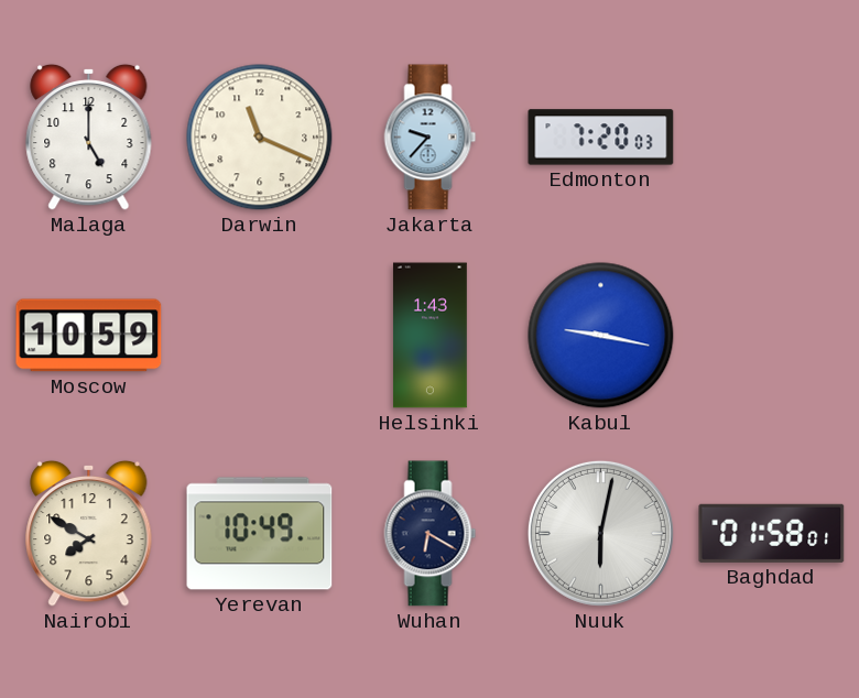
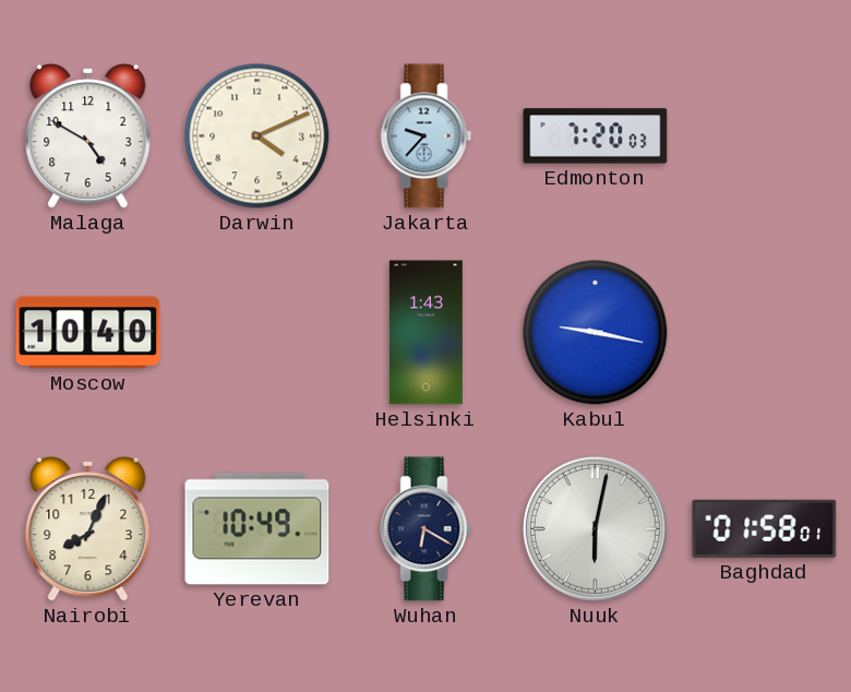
Malaga: 5:00 -> 4:50
Darwin: 11:19 -> 4:11
Moscow: 10:59 -> 10:40
Nairobi: 7:50 -> 8:04
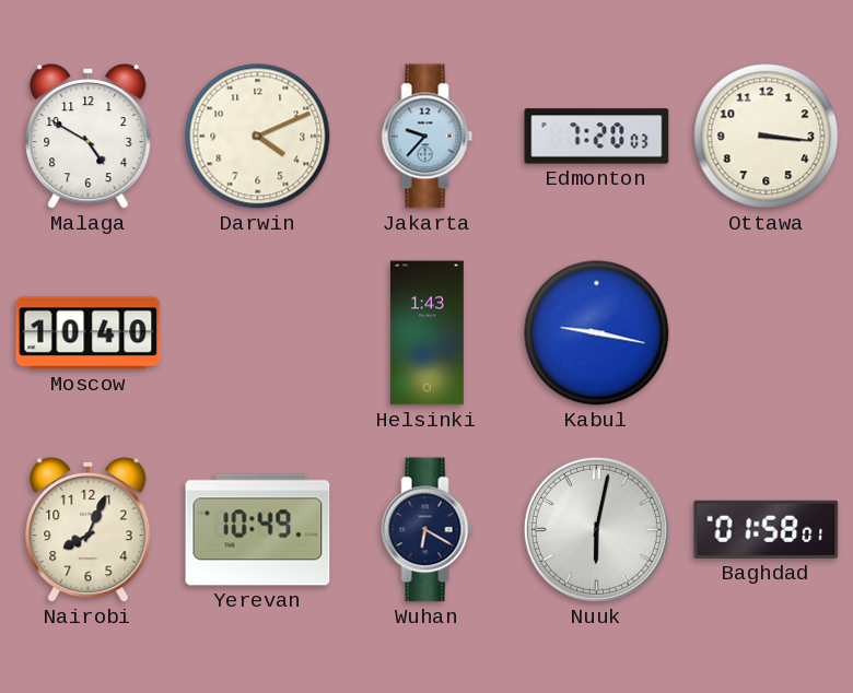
Ottawa: none -> 3:16
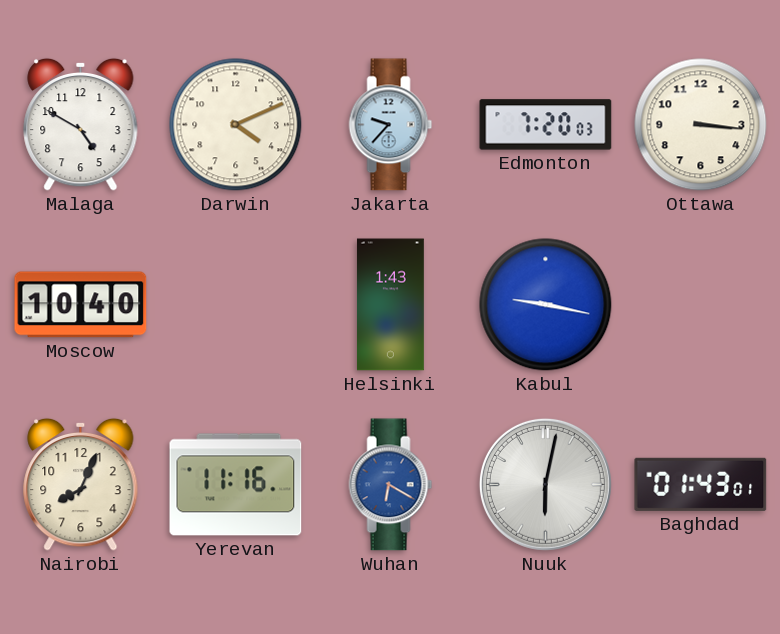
Yerevan: 10:49 -> 11:16
Wuhan dial: navy -> blue
Baghdad: 01:58 -> 01:43
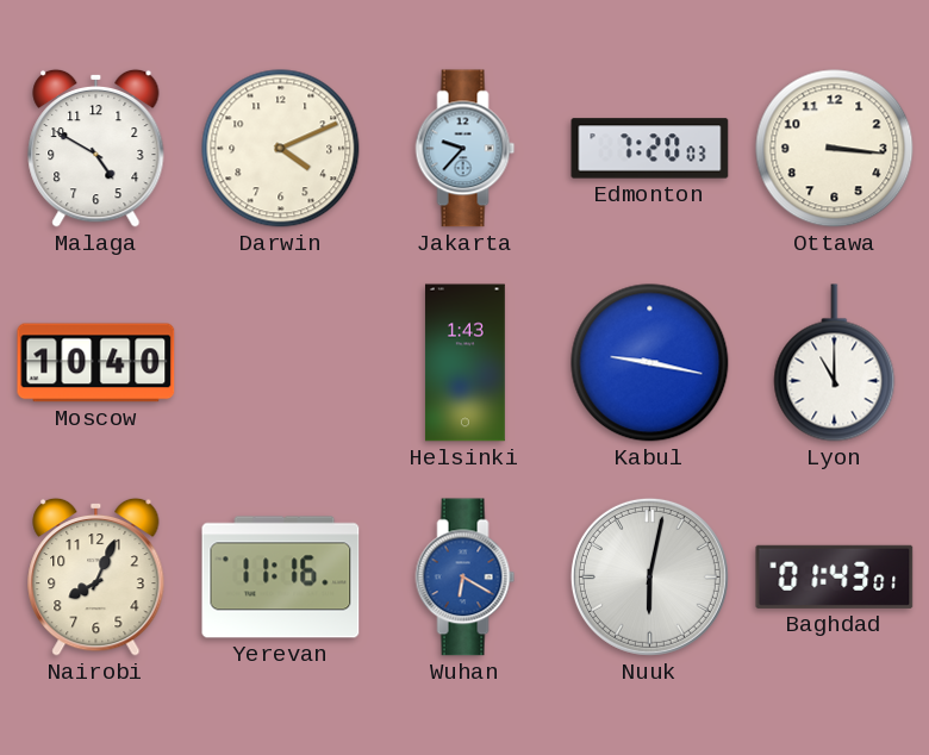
Lyon: none -> 11:00
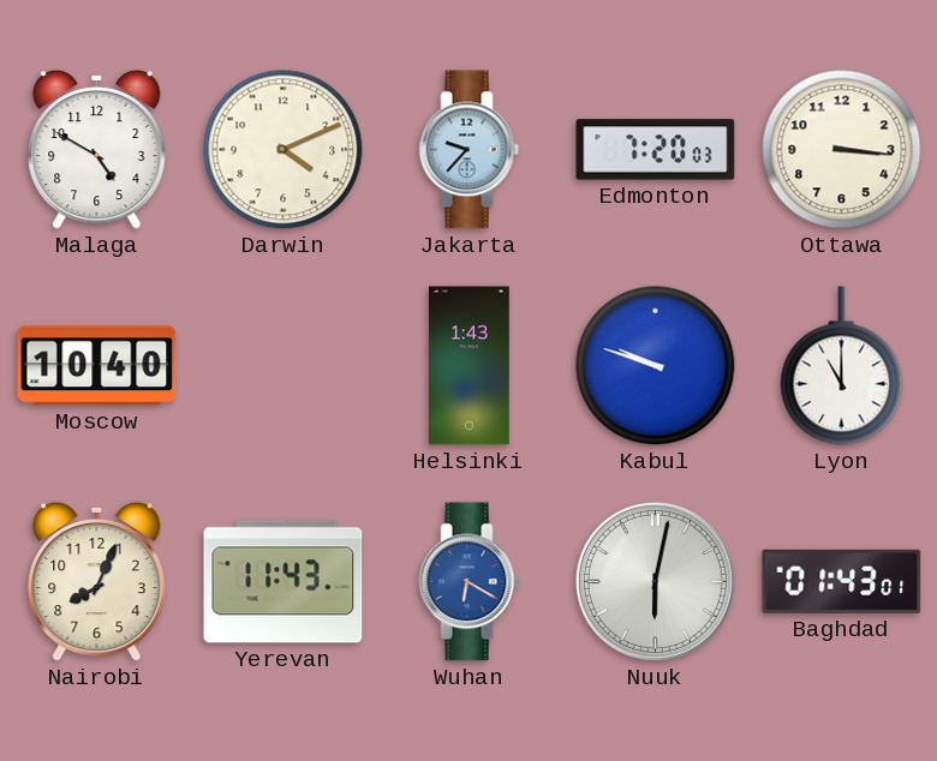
Kabul: 9:17 -> 9:48
Yerevan: 11:16 -> 11:43
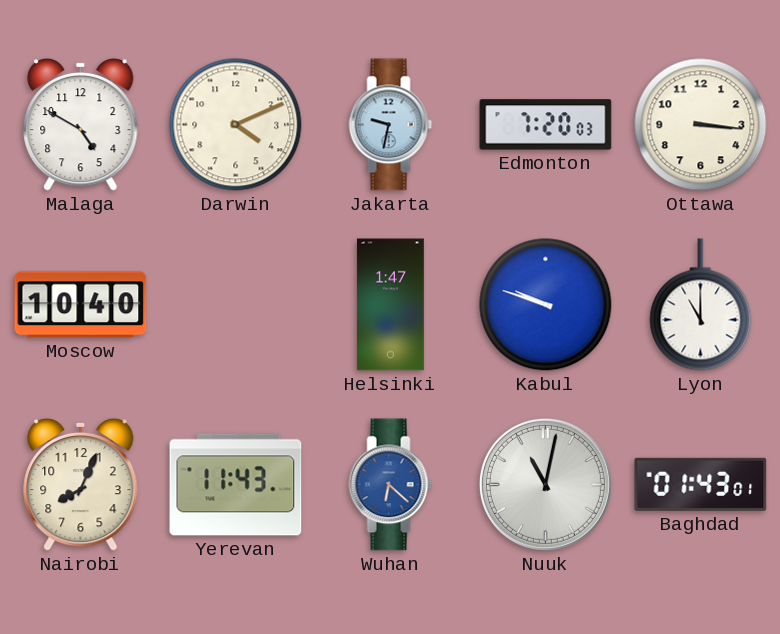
Jakarta: 9:37 -> 9:32
Helsinki: 1:43 -> 1:47
Wuhan: 6:20 -> 6:22
Nuuk: 6:02 -> 11:02
